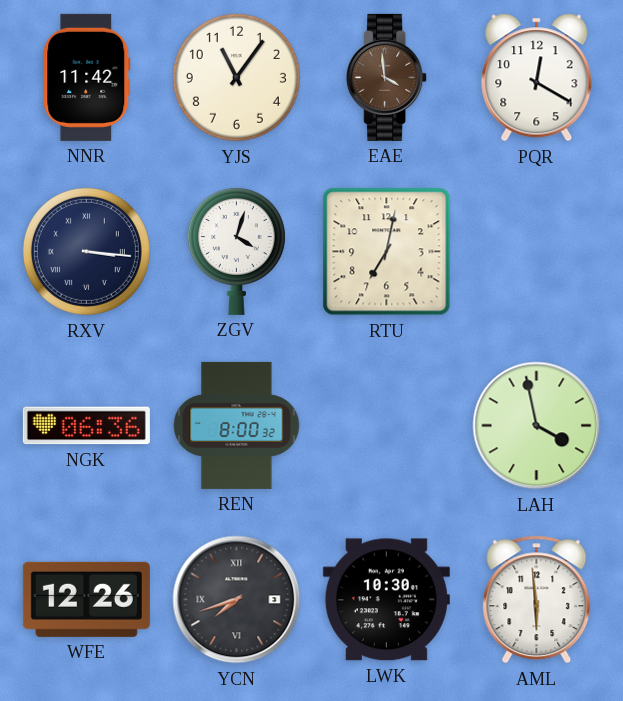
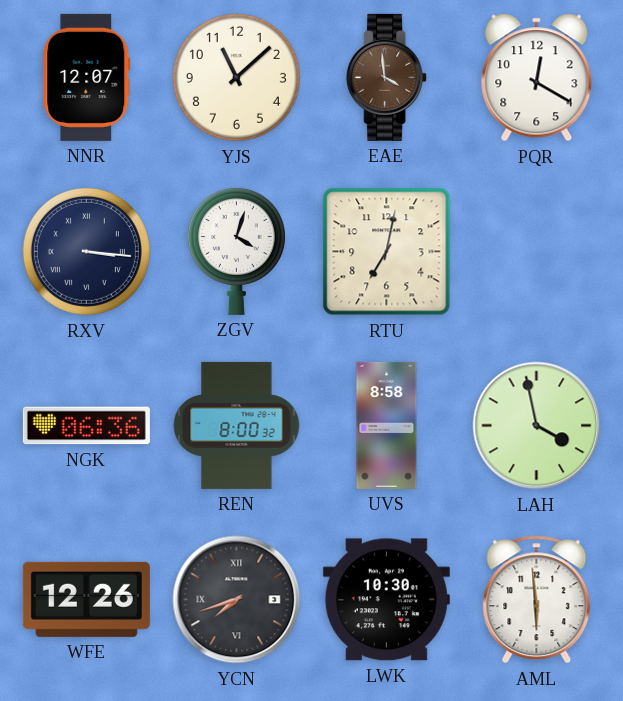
NNR: 11:42 -> 12:07
YJS: 11:06 -> 11:08
UVS: none -> 8:58
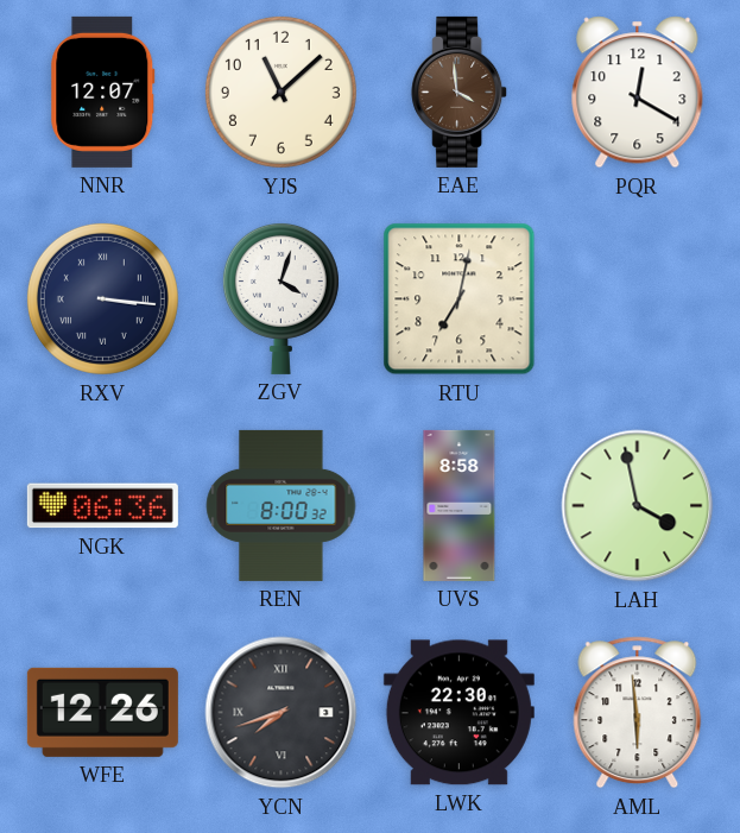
LWK: 10:30 -> 22:30
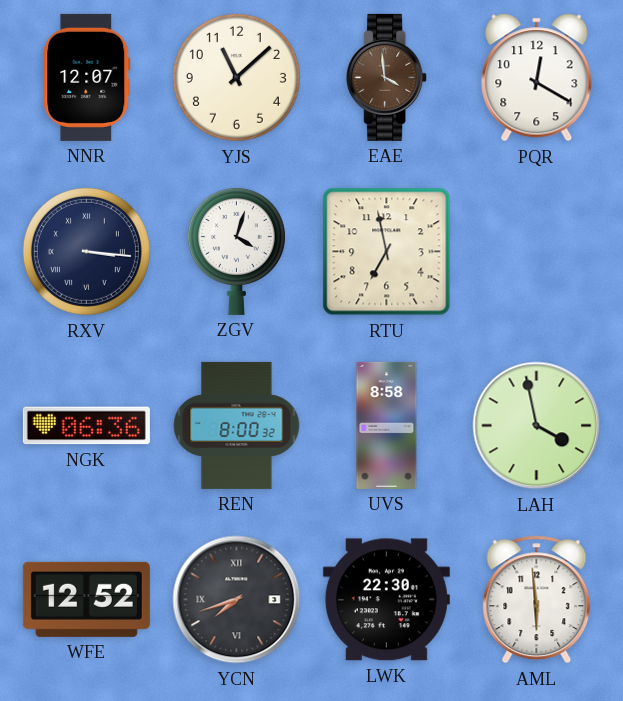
RTU: 7:02 -> 6:58
WFE: 12:26 -> 12:52
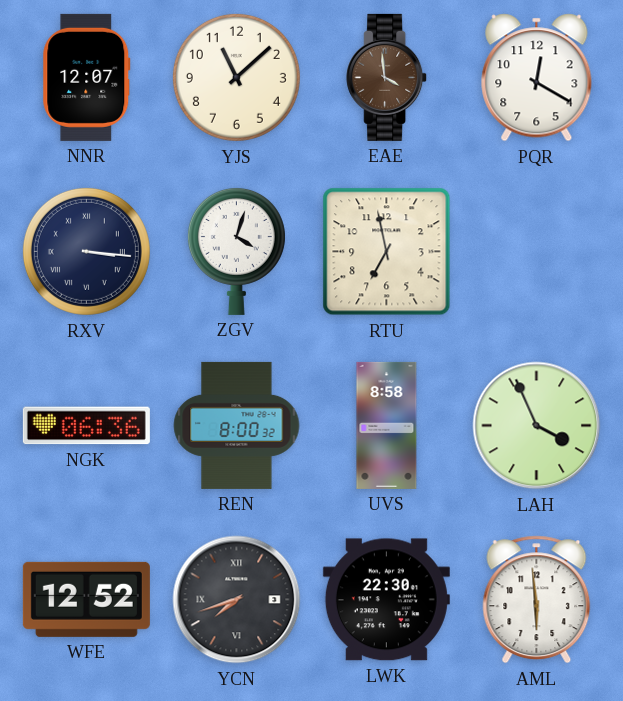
LAH: 3:58 -> 3:56
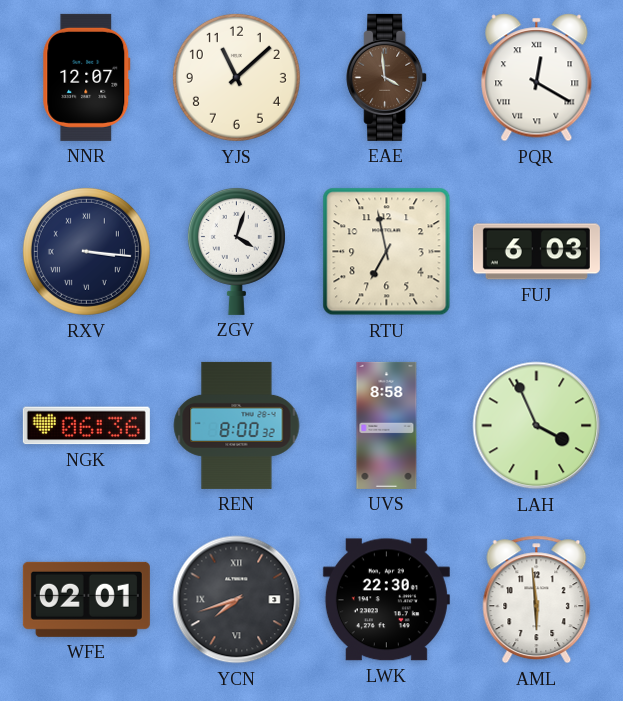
PQR numerals: Arabic -> Roman
FUJ: none -> 6:03
WFE: 12:52 -> 02:01
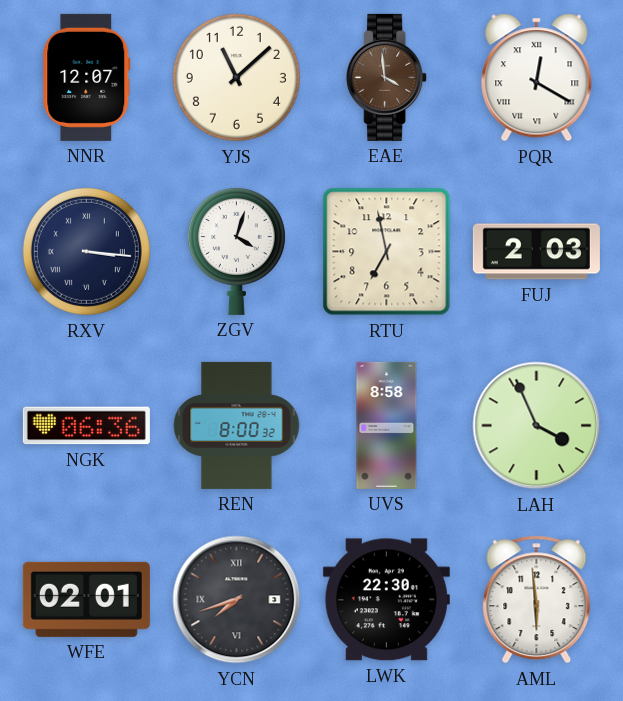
FUJ: 6:03 -> 2:03
